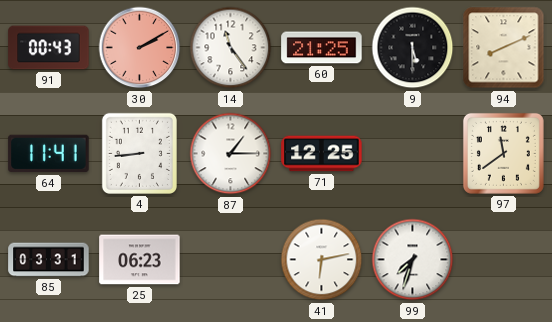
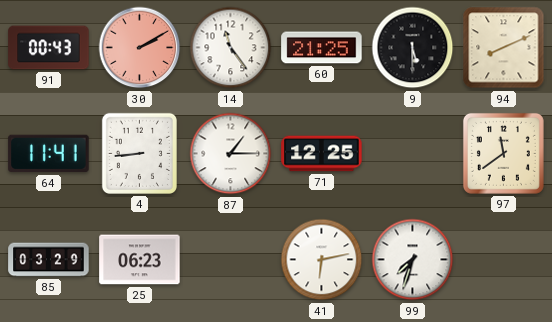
85: 03:31 -> 03:29
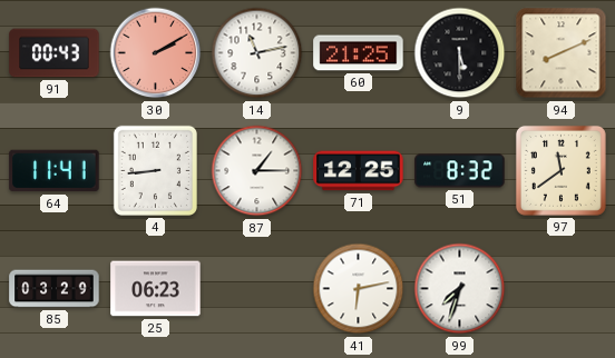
14: 11:24 -> 11:13
51: none -> 8:32
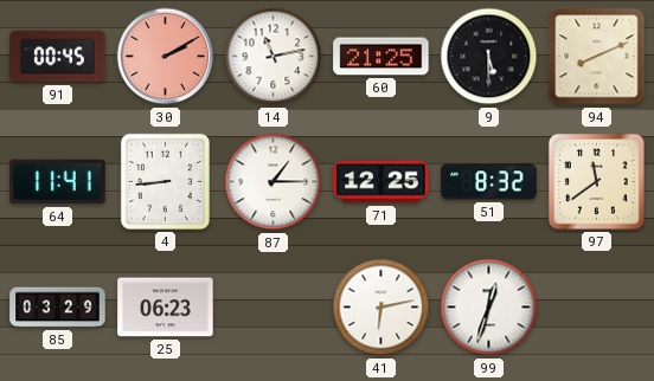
91: 00:43 -> 00:45
99: 7:33 -> 12:33
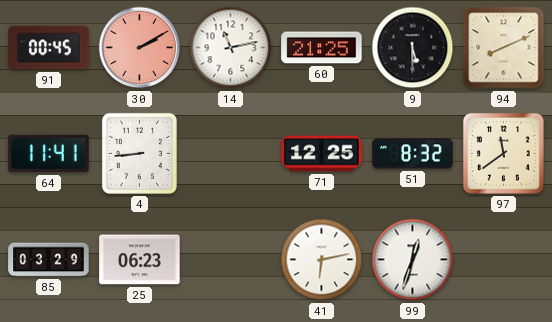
87: 1:15 -> none
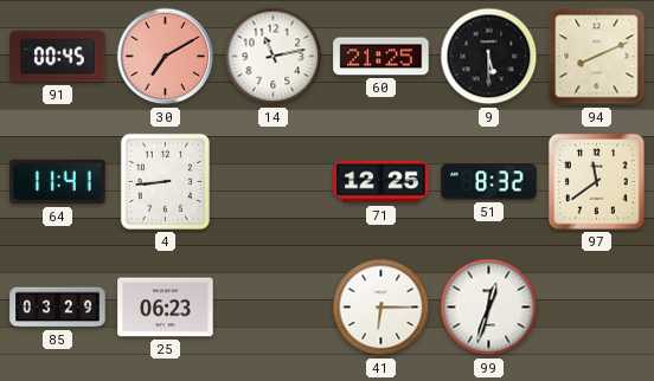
30: 2:10 -> 7:10
41: 6:13 -> 6:15
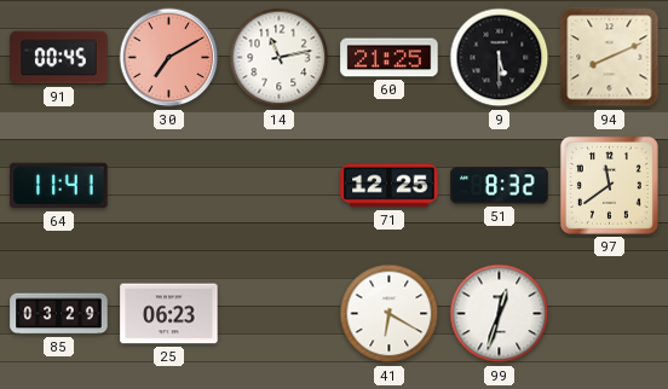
4: 8:44 -> none
41: 6:15 -> 6:20
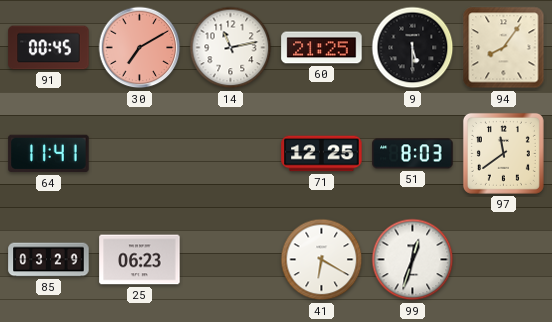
94: 8:11 -> 8:06
51: 8:32 -> 8:03
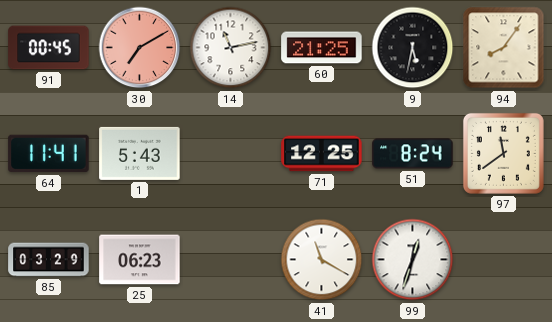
9: 5:30 -> 5:32
1: none -> 5:43
51: 8:03 -> 8:24
41: 6:20 -> 11:20
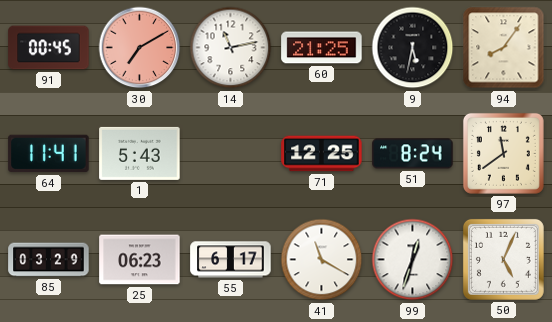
55: none -> 6:17
50: none -> 5:04
